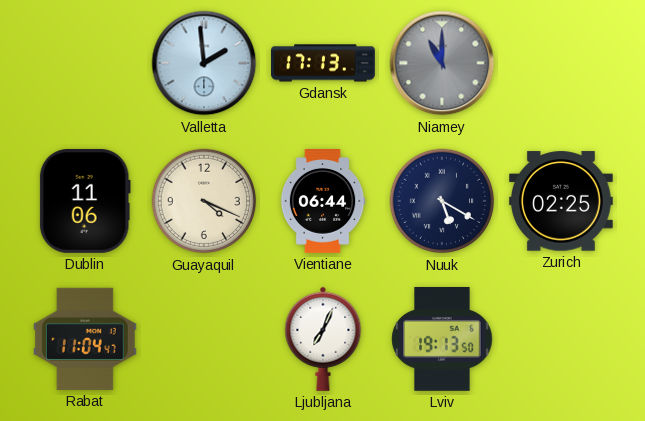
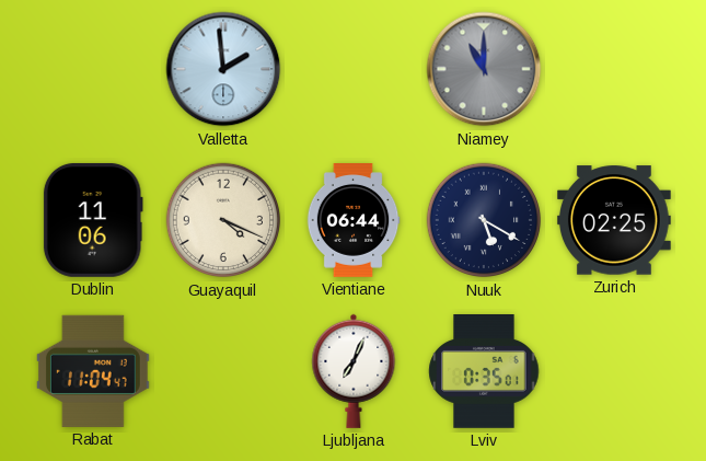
Gdansk: 17:13 -> none
Lviv: 19:13 -> 0:35
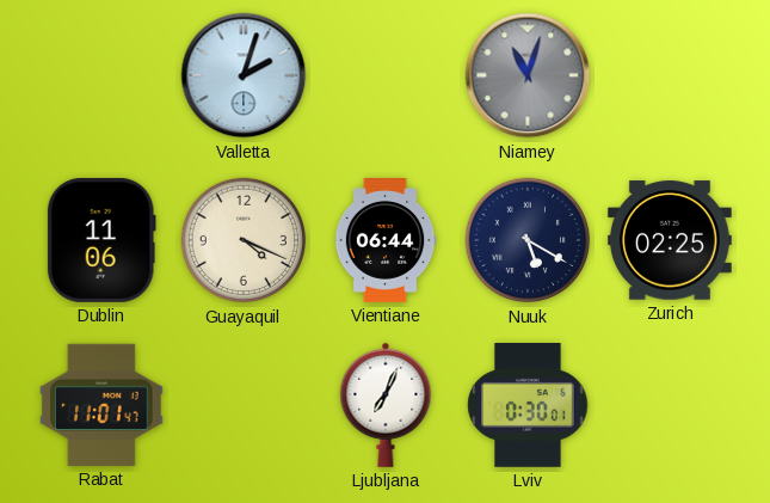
Valletta: 1:59 -> 2:03
Niamey: 11:00 -> 11:03
Rabat: 11:04 -> 11:01
Lviv: 0:35 -> 0:30
